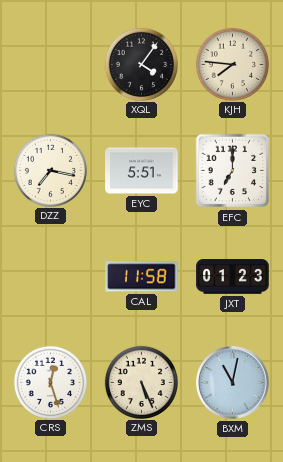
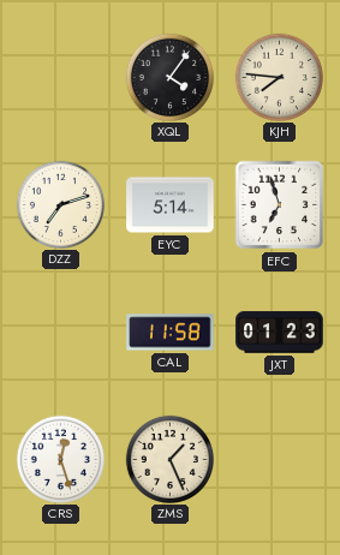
DZZ: 7:17 -> 7:12
EYC: 5:51 -> 5:14
EFC: 7:00 -> 6:57
ZMS: 5:26 -> 1:26
BXM: 11:02 -> none
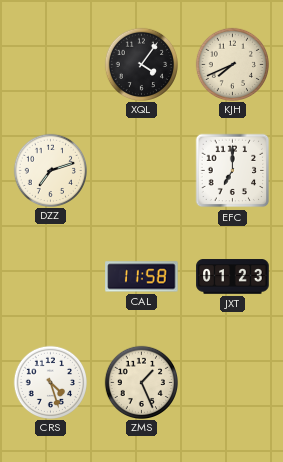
KJH: 7:46 -> 7:41
EYC: 5:14 -> none
EFC: 6:57 -> 7:00
CRS: 12:27 -> 4:27
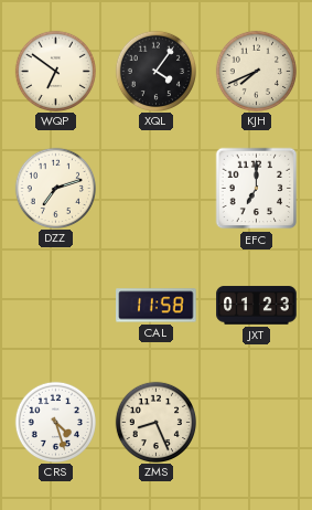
WQP: none -> 6:51
ZMS: 1:26 -> 8:26
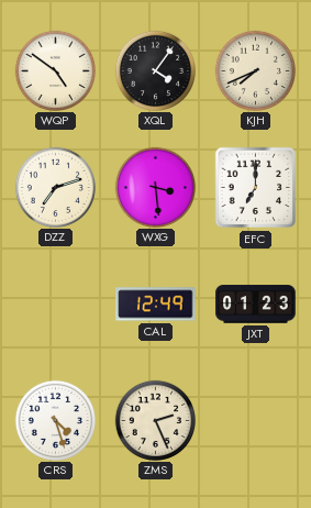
WQP: 6:51 -> 4:51
WXG: none -> 3:29
CAL: 11:58 -> 12:49
ZMS: 8:26 -> 2:26
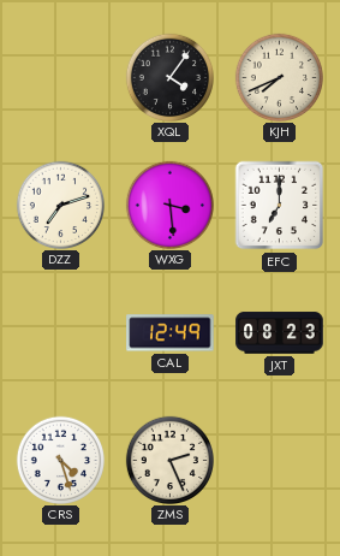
WQP: 4:51 -> none
JXT: 01:23 -> 08:23
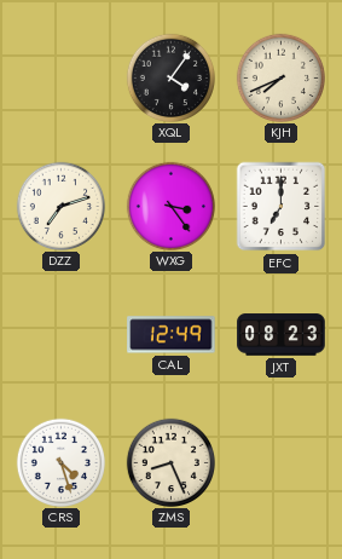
WXG: 3:29 -> 3:24
ZMS: 2:26 -> 8:26
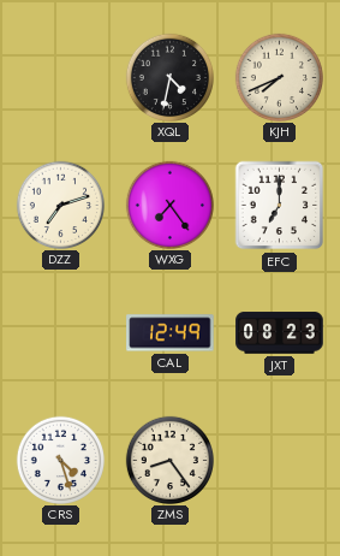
XQL: 4:06 -> 4:32
WXG: 3:24 -> 7:24
ZMS: 8:26 -> 8:24
